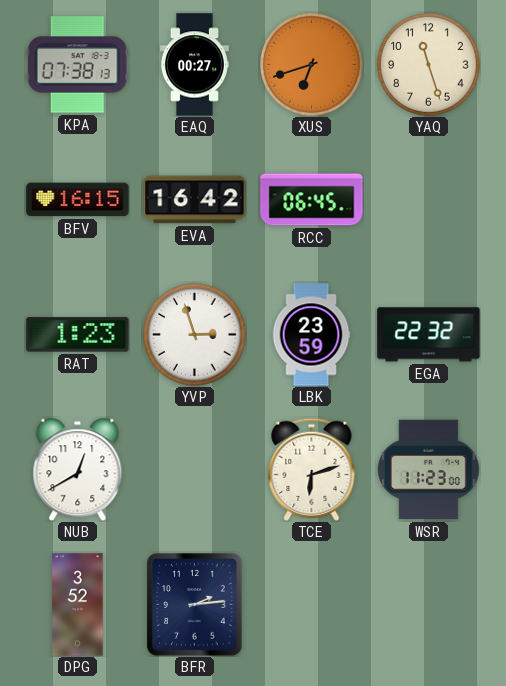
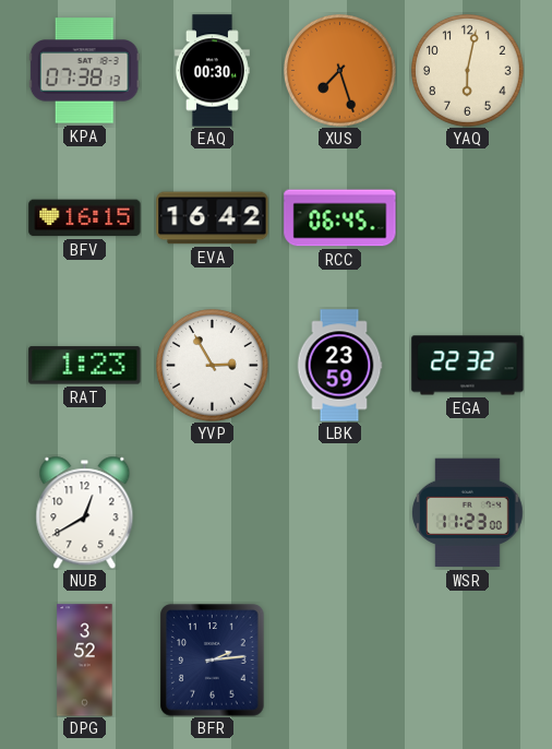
EAQ: 00:27 -> 00:30
XUS: 6:42 -> 7:27
YAQ: 11:27 -> 6:02
YVP: 2:57 -> 2:55
TCE: 6:12 -> none
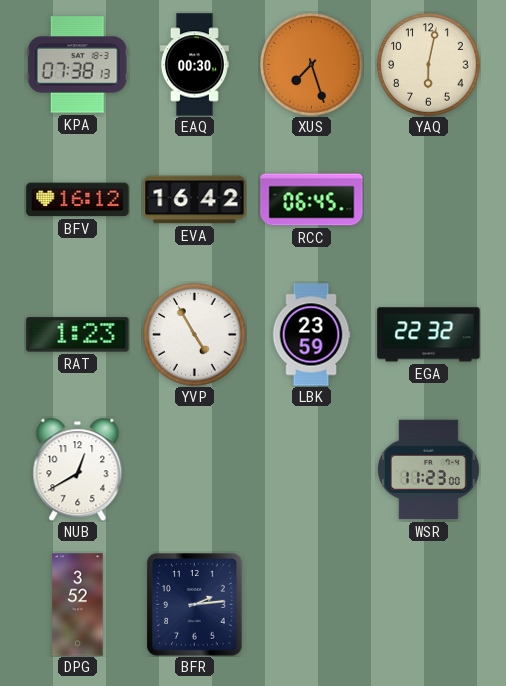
BFV: 16:15 -> 16:12
YVP: 2:55 -> 4:55
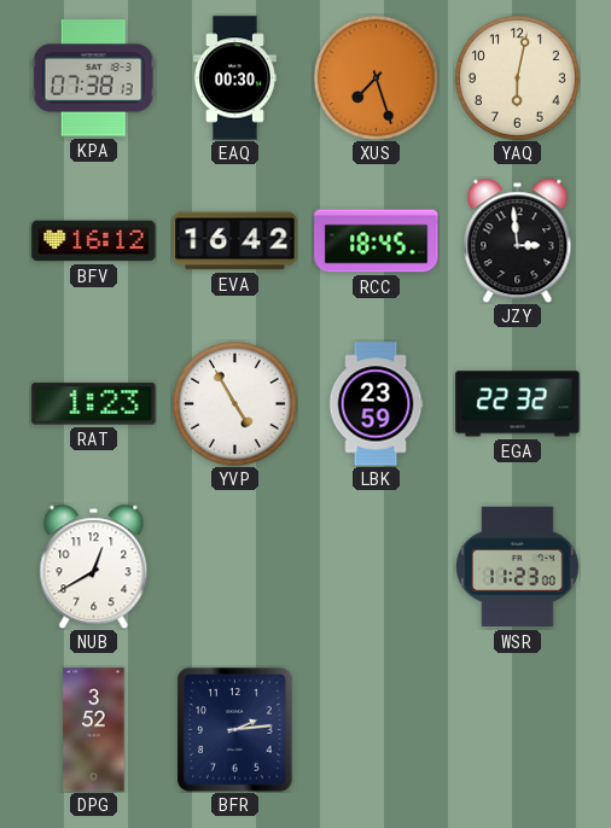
RCC: 06:45 -> 18:45
JZY: none -> 2:59
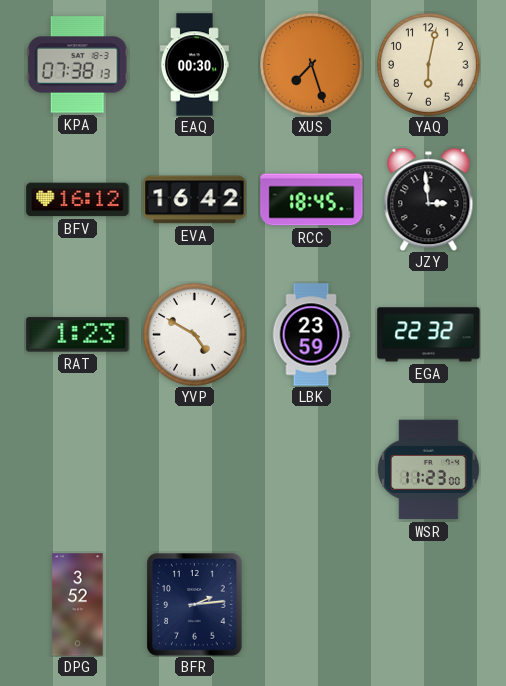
YVP: 4:55 -> 4:50
NUB: 12:40 -> none
